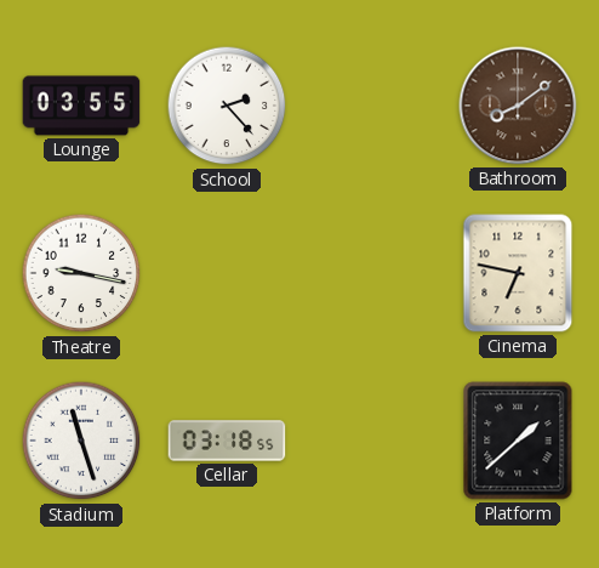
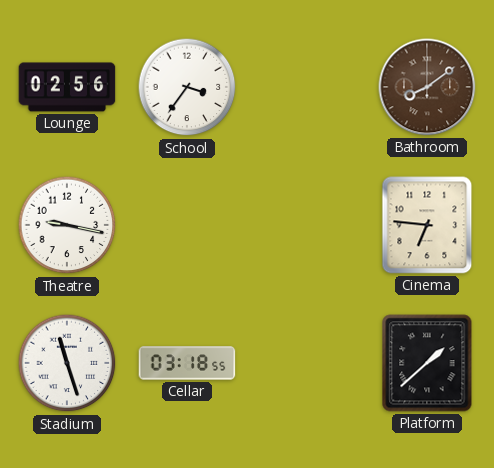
Lounge: 03:55 -> 02:56
School: 2:23 -> 3:36
Cinema: 6:47 -> 6:46
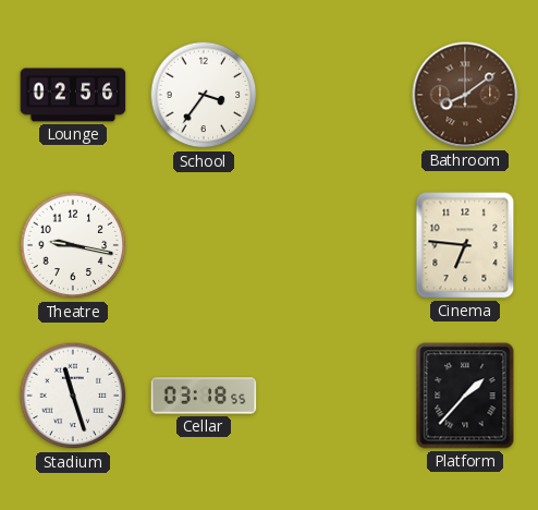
Platform: 1:38 -> 1:37
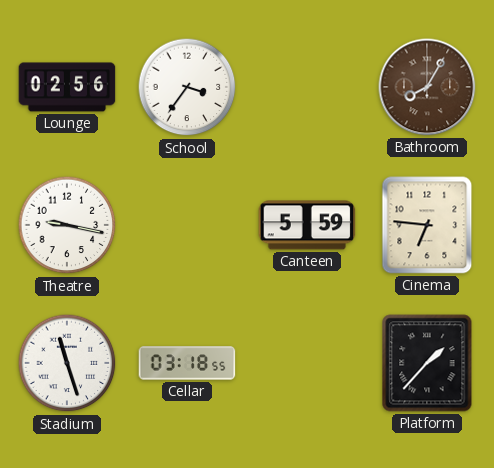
Bathroom: 8:09 -> 8:05
Canteen: none -> 5:59
